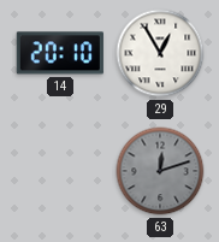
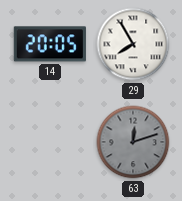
14: 20:10 -> 20:05
29: 12:55 -> 7:55
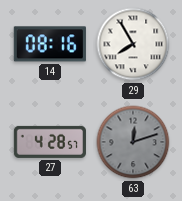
14: 20:05 -> 08:16
27: none -> 4:28
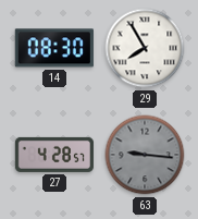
14: 08:16 -> 08:30
63: 12:12 -> 9:16
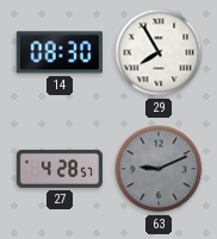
63: 9:16 -> 9:11
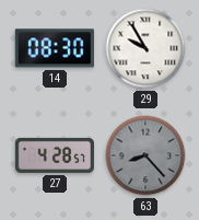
29: 7:55 -> 9:55
63: 9:11 -> 8:23
